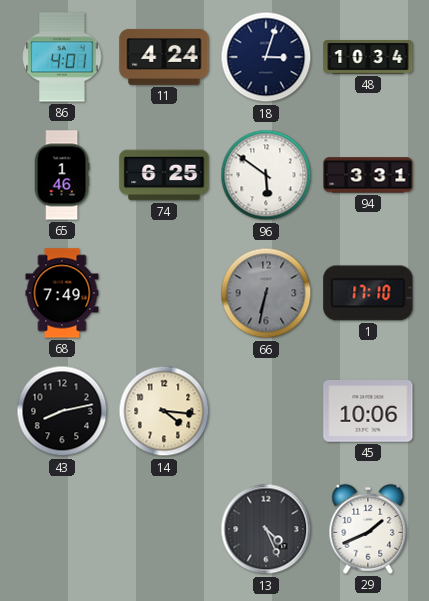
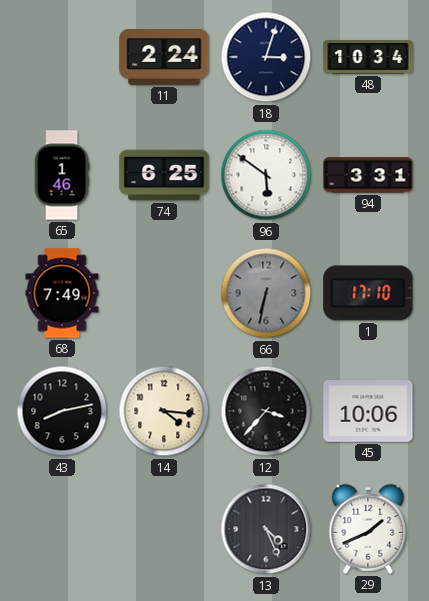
86: 4:01 -> none
11: 4:24 -> 2:24
12: none -> 3:37
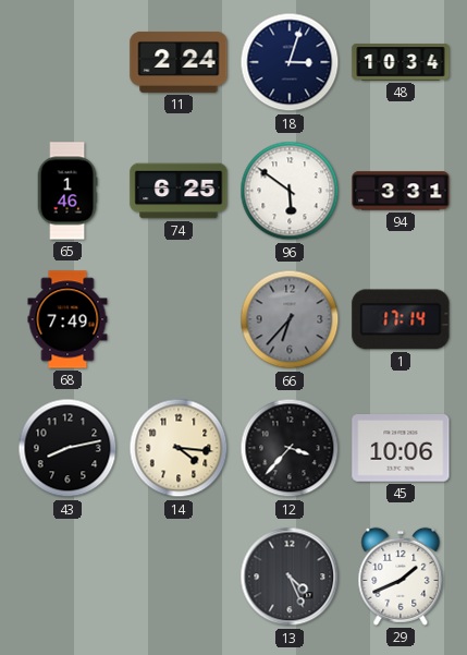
66: 6:32 -> 6:37
1: 17:10 -> 17:14
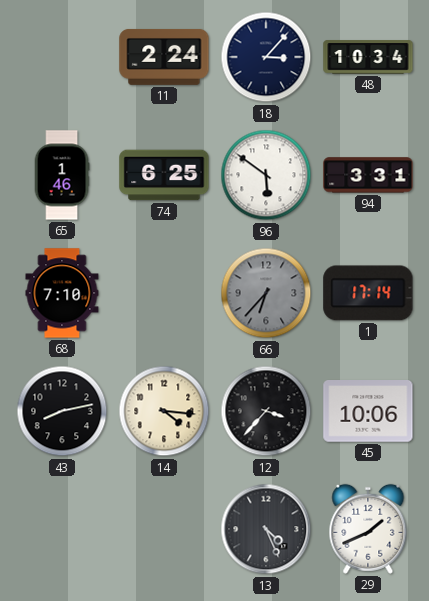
18: 3:03 -> 3:07
68: 7:49 -> 7:10
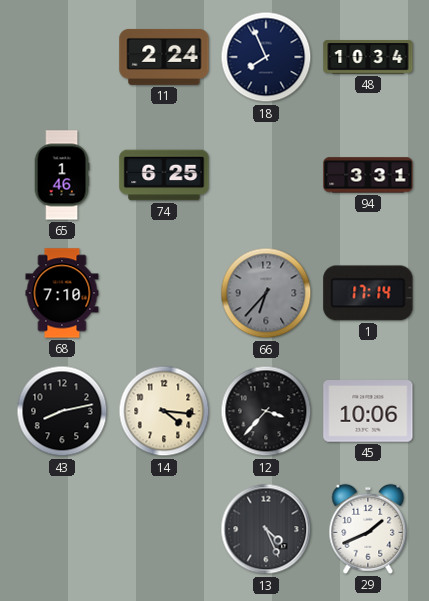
18: 3:07 -> 7:56
96: 5:51 -> none
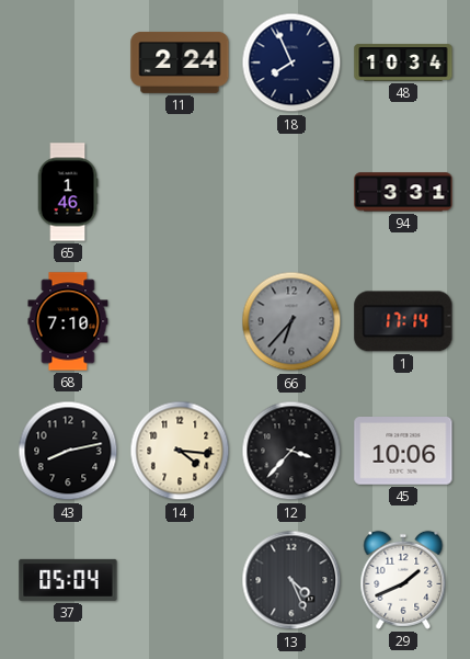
74: 6:25 -> none
37: none -> 05:04
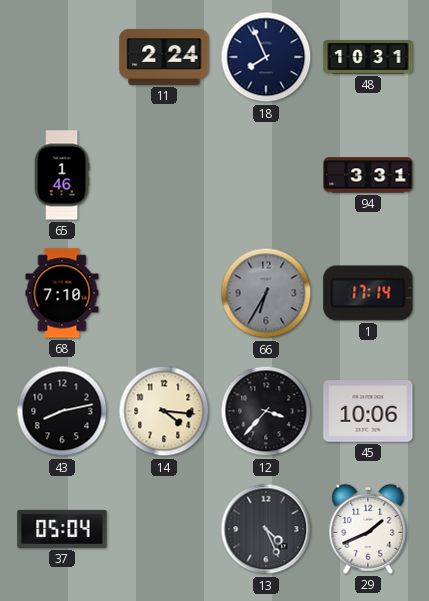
48: 10:34 -> 10:31
66: 6:37 -> 6:35
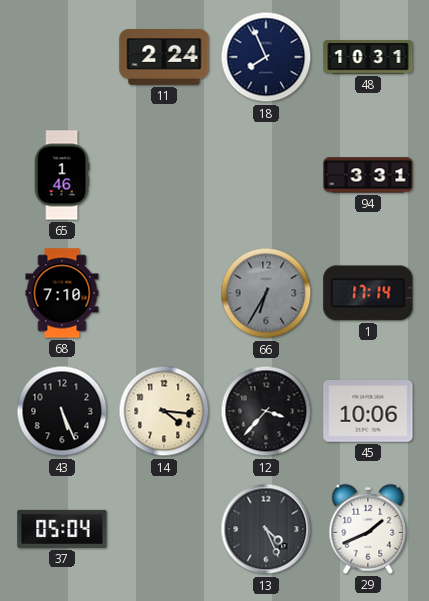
43: 8:13 -> 5:26
